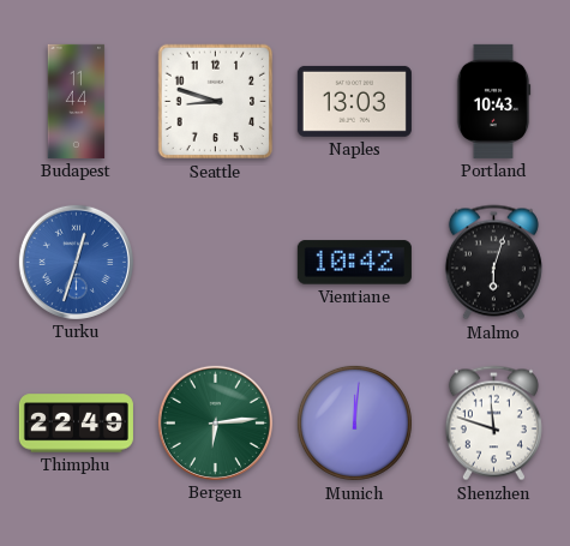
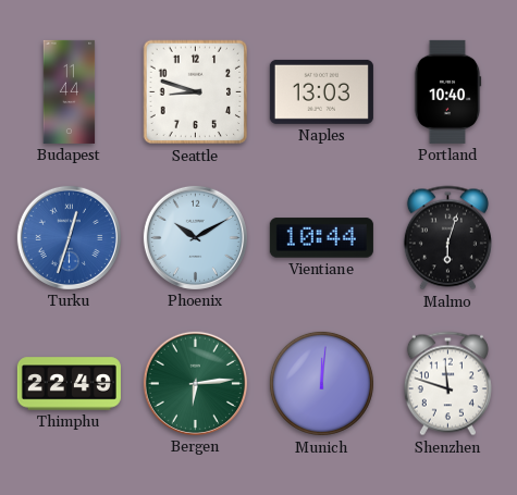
Portland: 10:43 -> 10:40
Phoenix: none -> 10:10
Vientiane: 10:42 -> 10:44
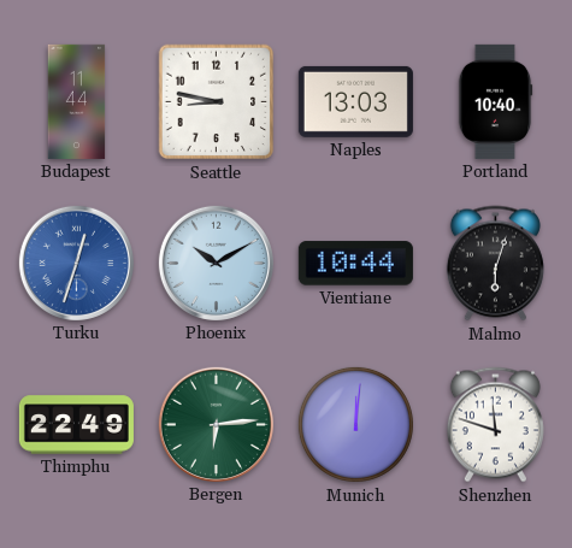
Seattle: 8:48 -> 8:47
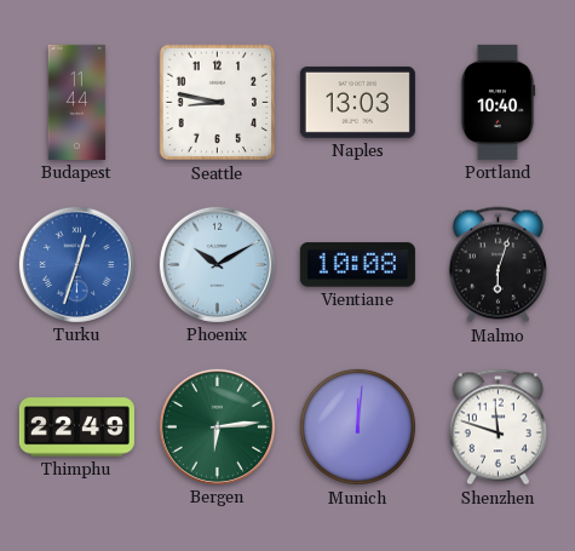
Vientiane: 10:44 -> 10:08
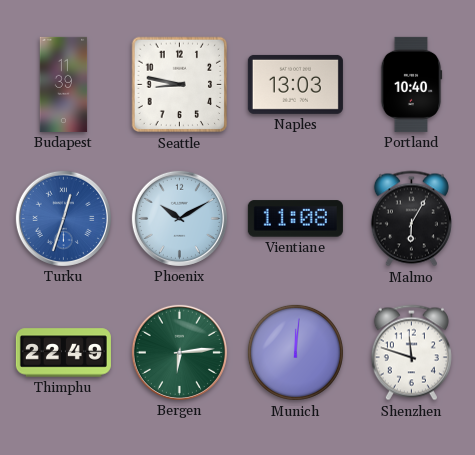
Budapest: 11:44 -> 11:39
Vientiane: 10:08 -> 11:08
Malmo: 6:03 -> 6:05
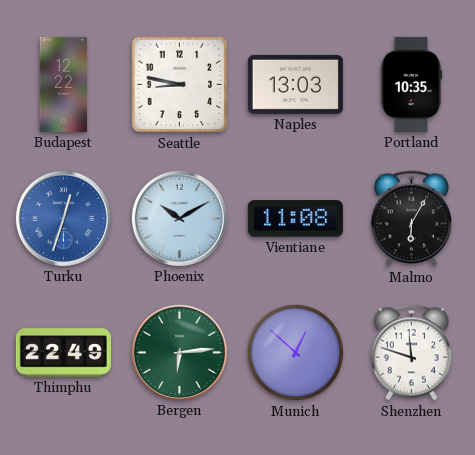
Budapest: 11:39 -> 12:22
Portland: 10:40 -> 10:35
Munich: 12:01 -> 12:52
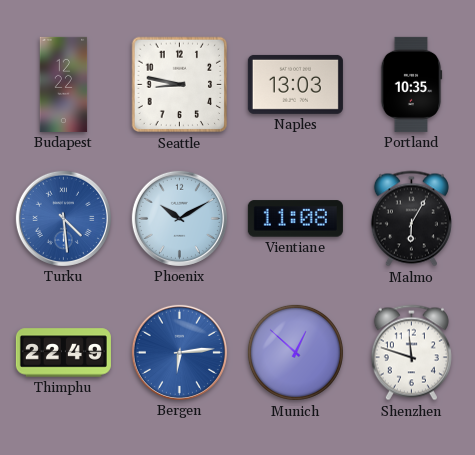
Turku: 12:33 -> 4:29
Bergen dial: green -> blue
